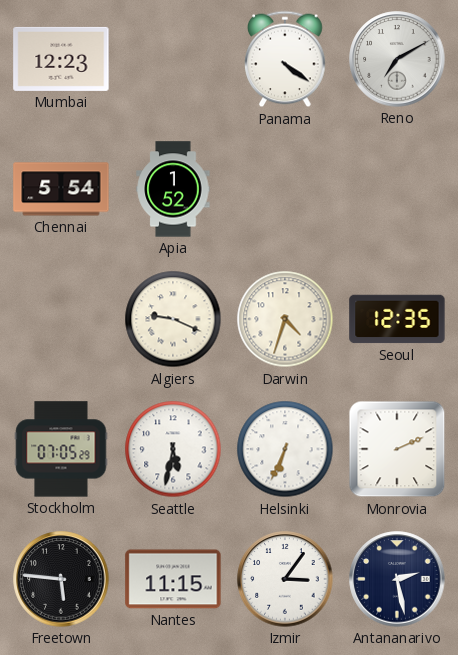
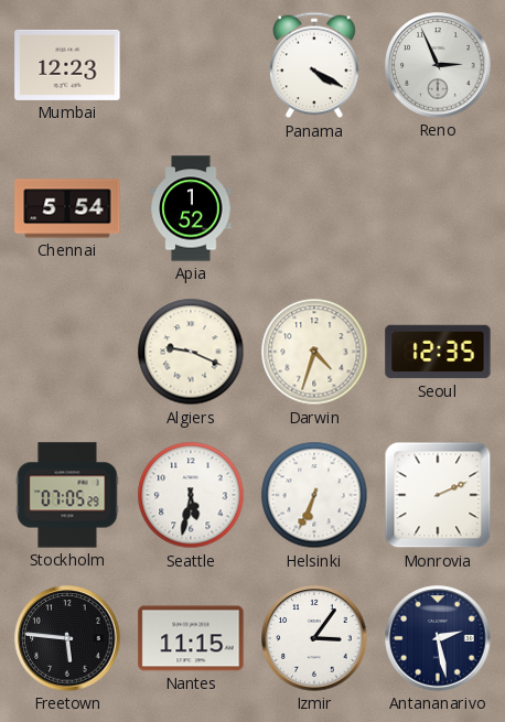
Panama: 4:21 -> 4:20
Reno: 7:10 -> 2:56
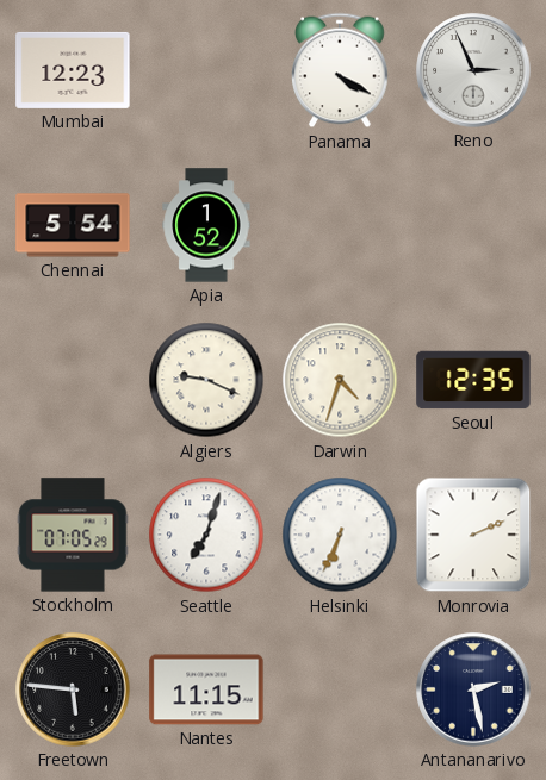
Seattle: 5:32 -> 7:03
Izmir: 3:06 -> none
